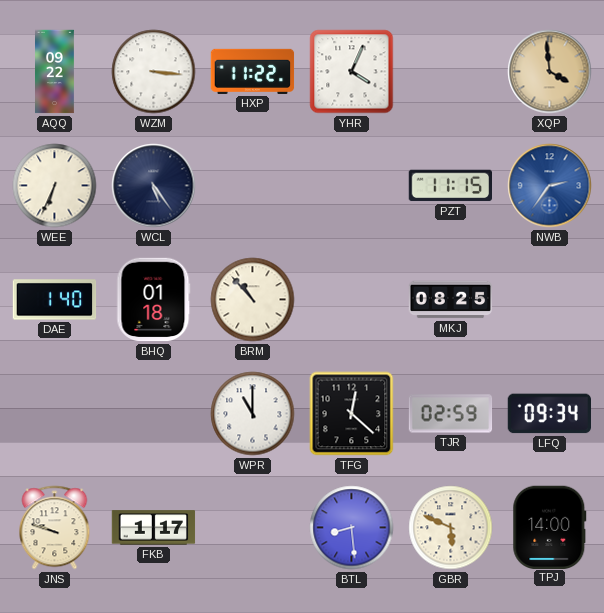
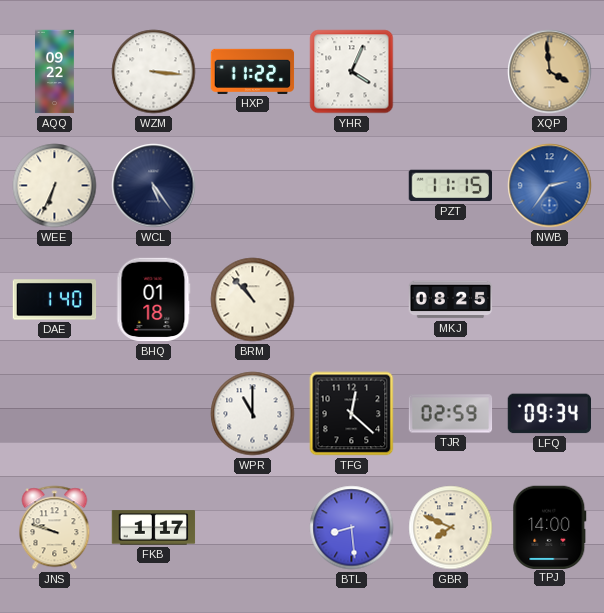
GBR: 5:49 -> 7:49
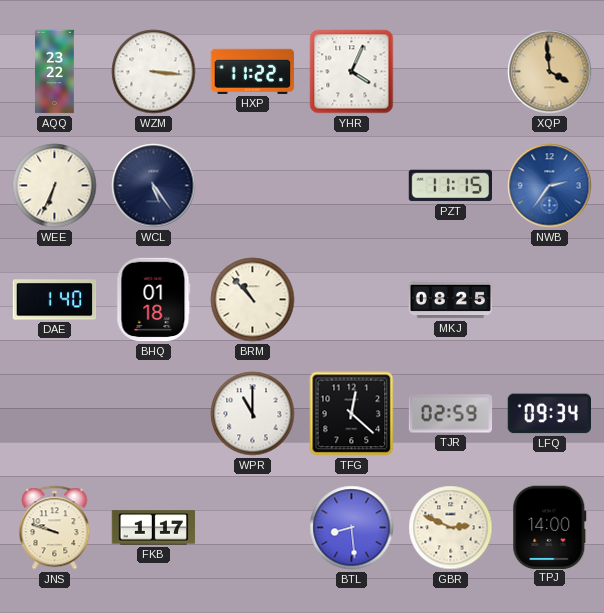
AQQ: 09:22 -> 23:22
GBR: 7:49 -> 2:49
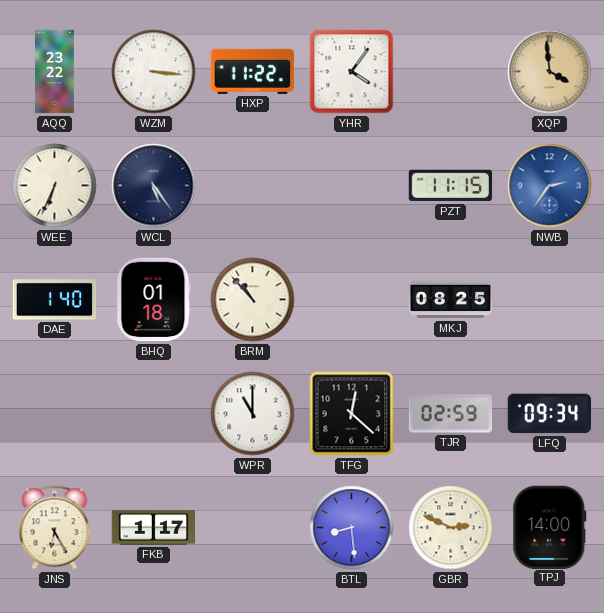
YHR: 4:04 -> 4:06
JNS: 9:48 -> 6:25
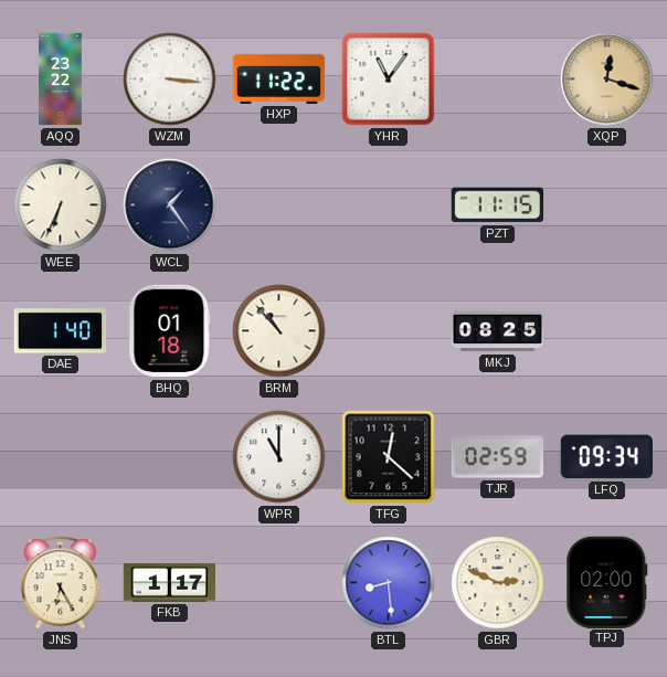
YHR: 4:06 -> 11:06
XQP: 3:59 -> 12:18
WCL: 5:24 -> 1:24
NWB: 2:36 -> none
TPJ: 14:00 -> 02:00
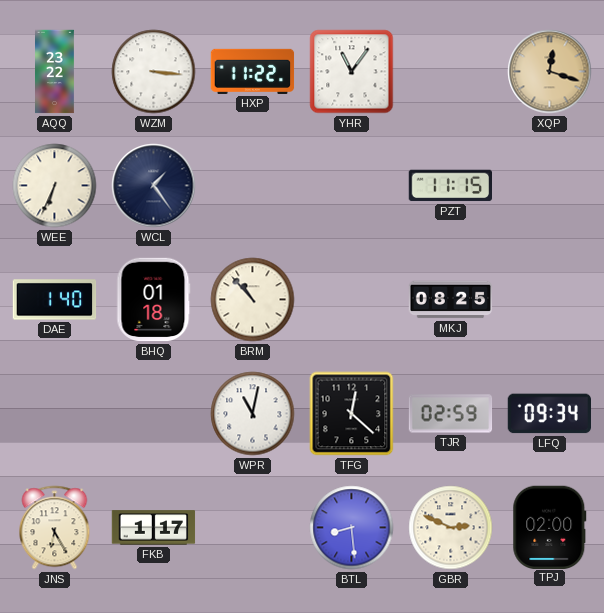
WPR: 11:00 -> 11:02
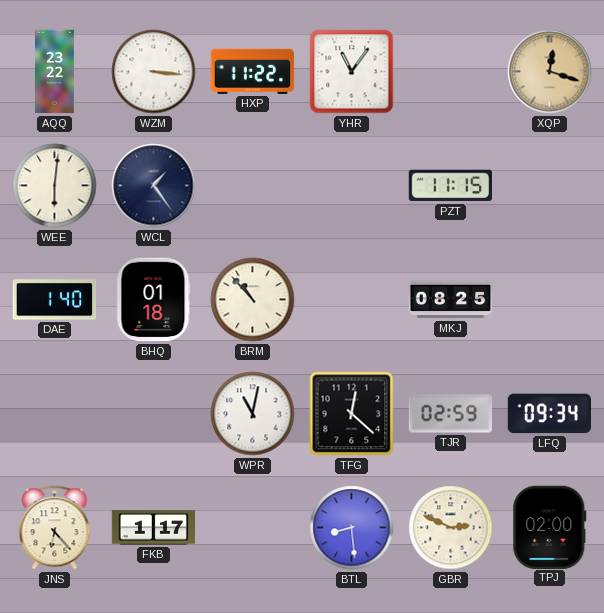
WEE: 6:34 -> 6:01
JNS: 6:25 -> 6:23
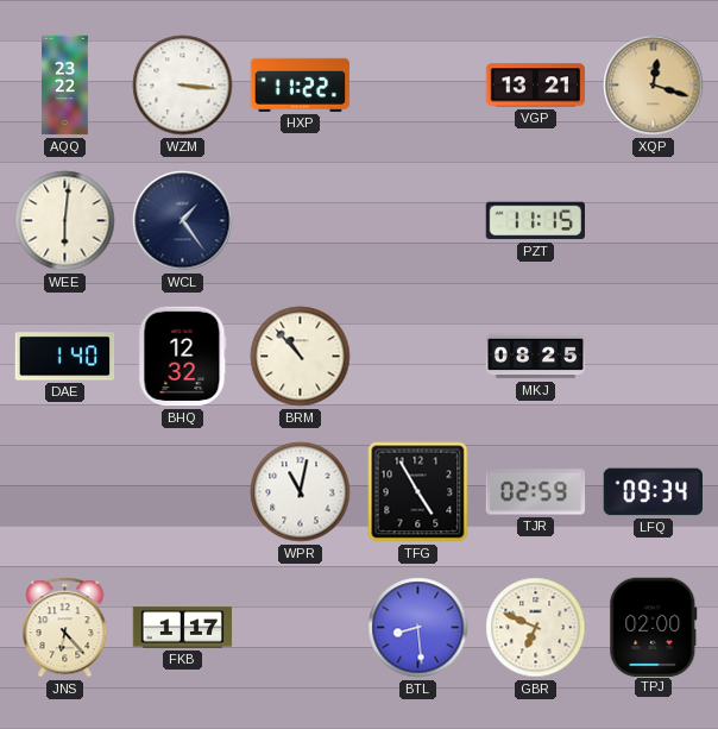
YHR: 11:06 -> none
VGP: none -> 13:21
BHQ: 01:18 -> 12:32
TFG: 12:22 -> 4:55
GBR: 2:49 -> 6:49
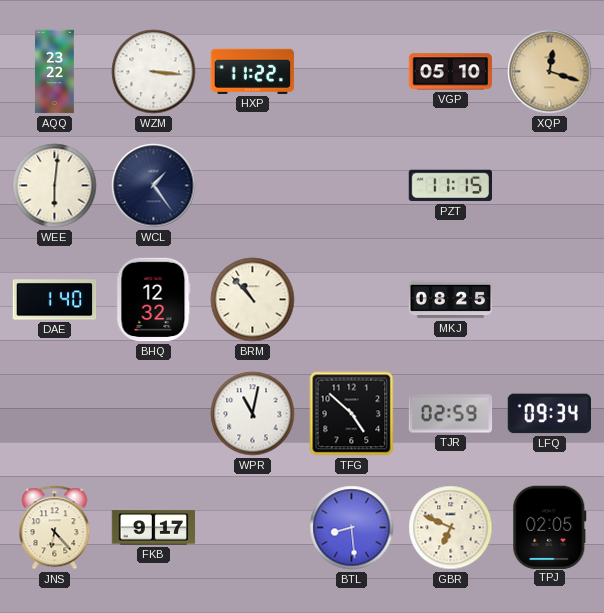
VGP: 13:21 -> 05:10
TFG: 4:55 -> 4:52
FKB: 1:17 -> 9:17
TPJ: 02:00 -> 02:05
